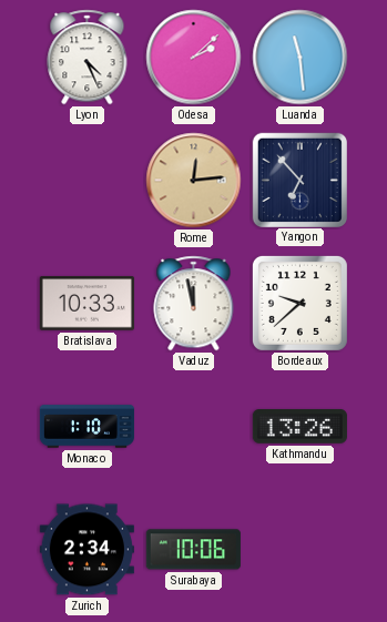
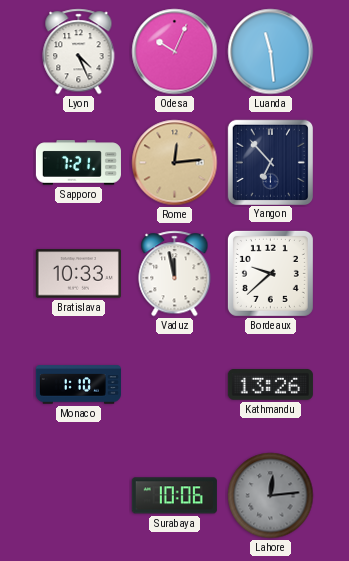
Odesa: 2:08 -> 10:04
Sapporo: none -> 7:21
Zurich: 2:34 -> none
Lahore: none -> 12:14
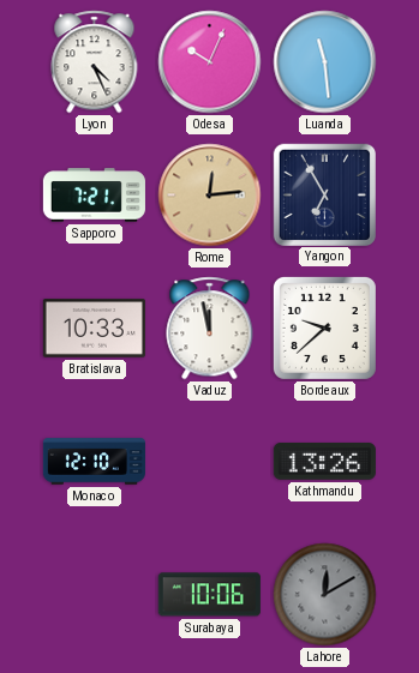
Yangon: 6:53 -> 6:55
Monaco: 1:10 -> 12:10
Lahore: 12:14 -> 12:10
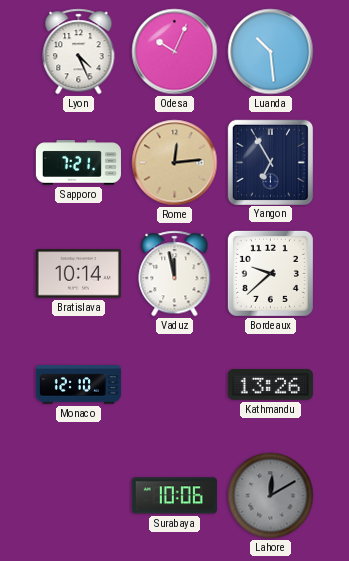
Luanda: 11:29 -> 10:29
Bratislava: 10:33 -> 10:14
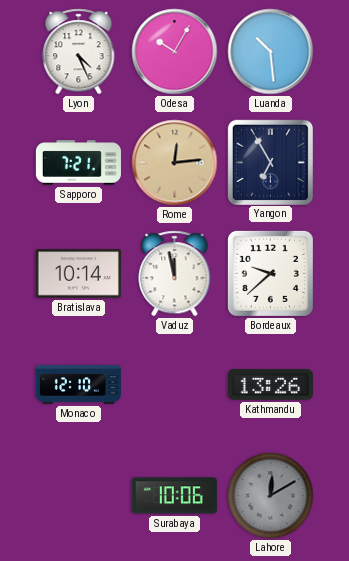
Odesa: 10:04 -> 10:05
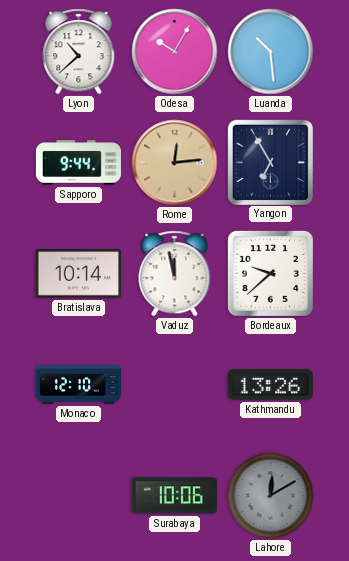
Lyon: 4:26 -> 10:38
Sapporo: 7:21 -> 9:44
